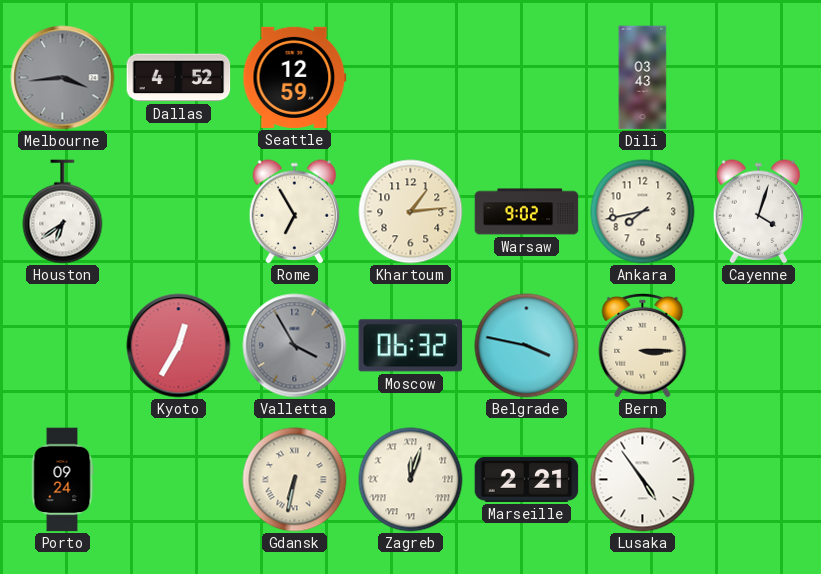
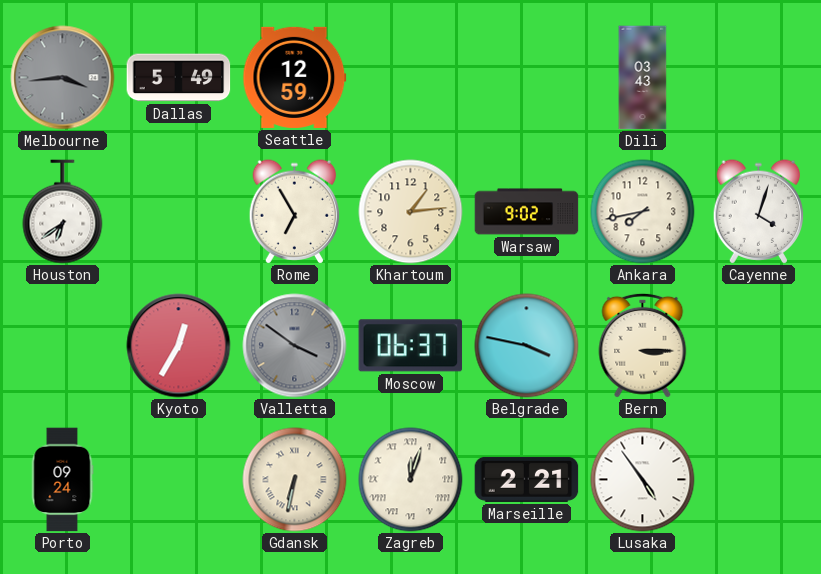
Dallas: 4:52 -> 5:49
Valletta: 3:55 -> 3:51
Moscow: 06:32 -> 06:37
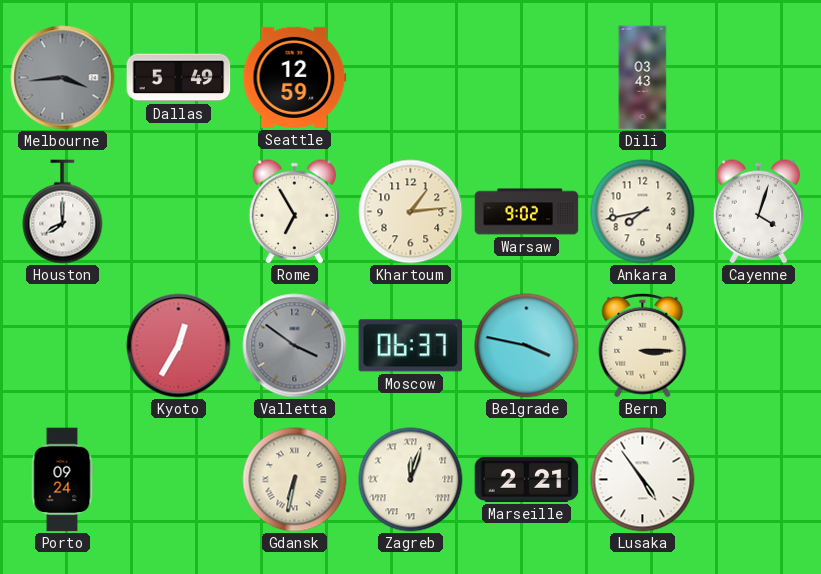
Houston: 6:39 -> 8:00
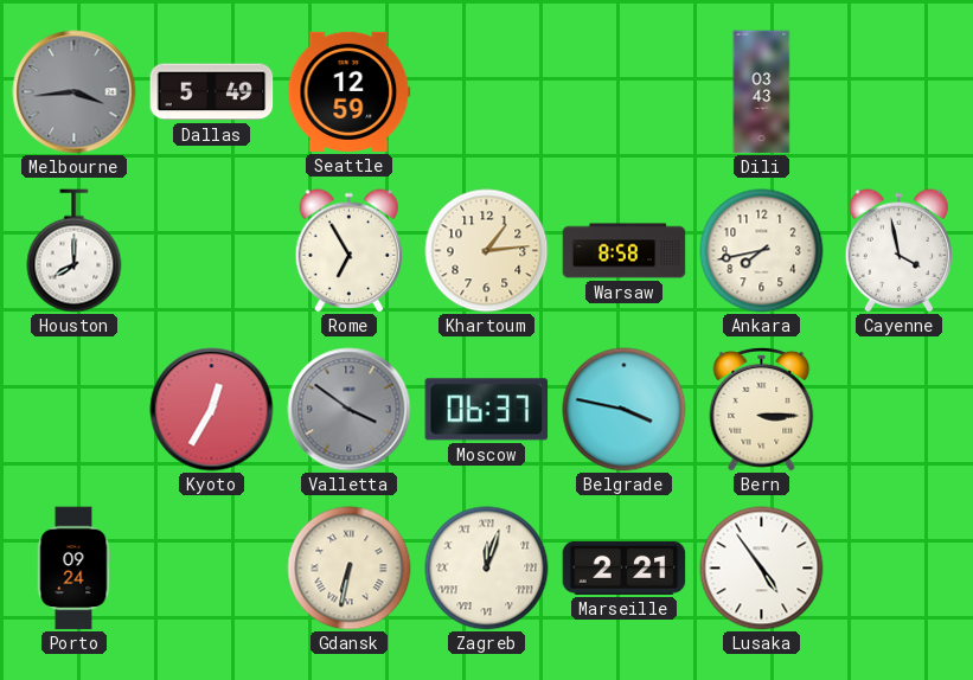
Warsaw: 9:02 -> 8:58
Cayenne: 4:03 -> 3:58
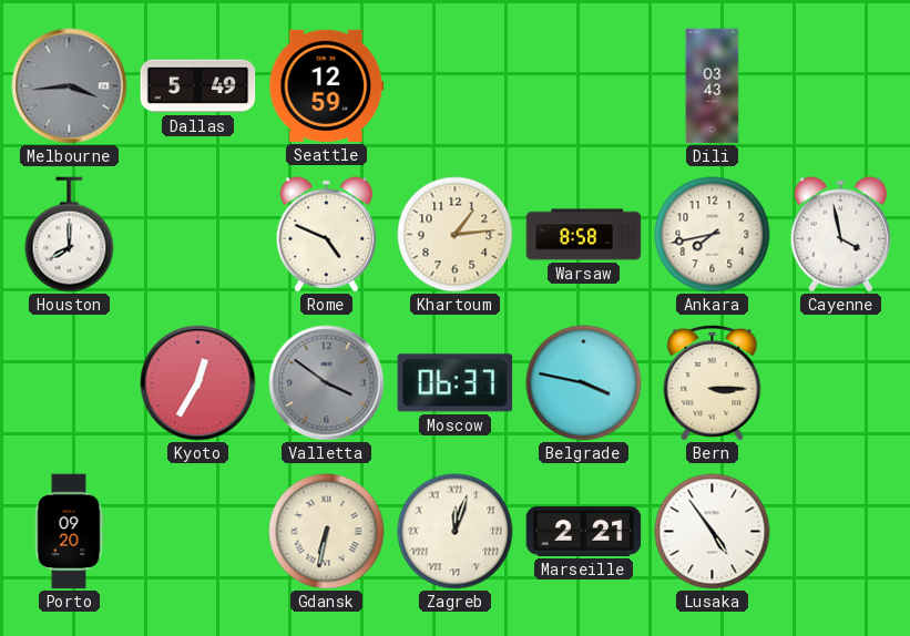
Rome: 6:55 -> 4:49
Porto: 09:24 -> 09:20
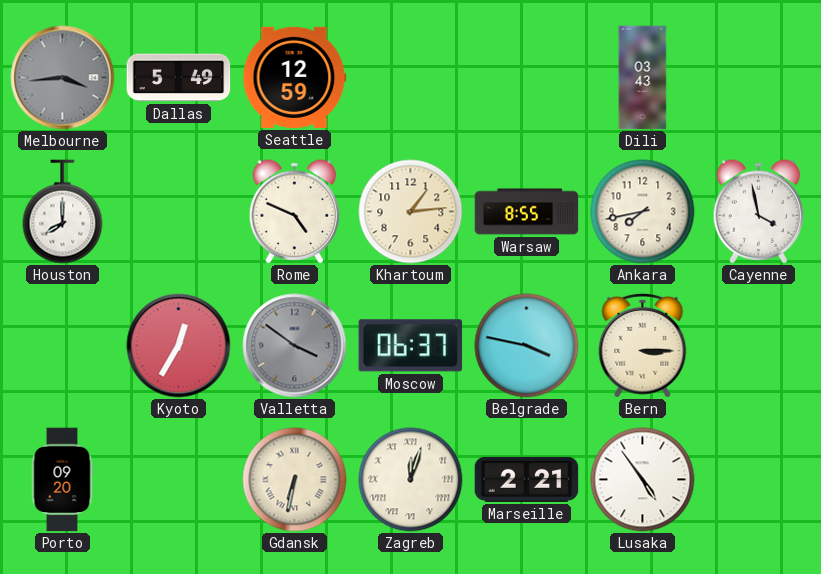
Warsaw: 8:58 -> 8:55
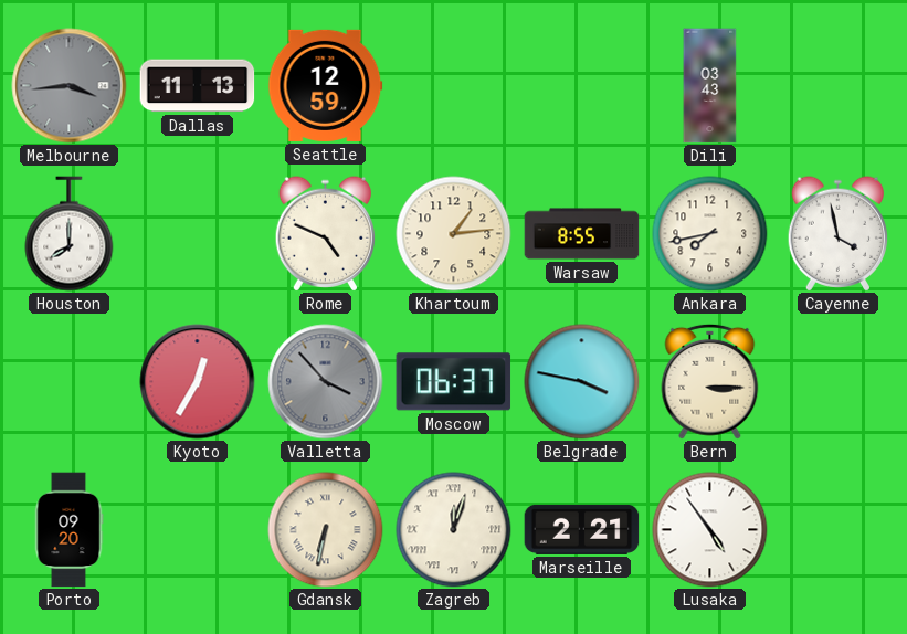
Dallas: 5:49 -> 11:13
Valletta: 3:51 -> 3:53
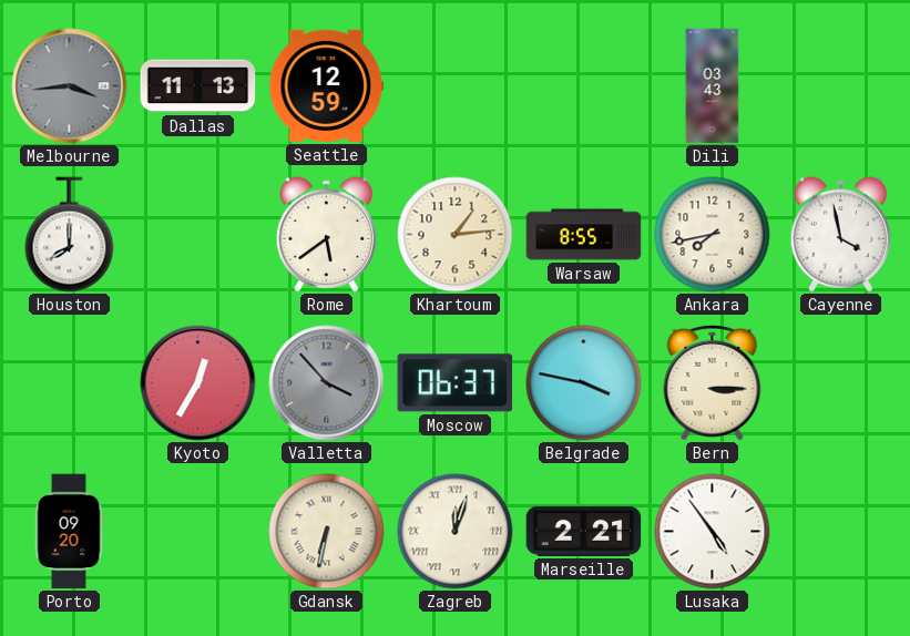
Rome: 4:49 -> 5:39
